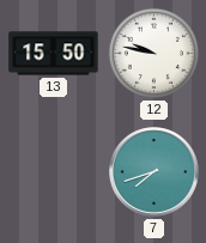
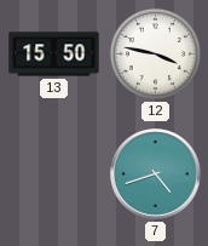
12: 9:47 -> 3:47
7: 7:42 -> 4:42
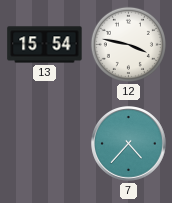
13: 15:50 -> 15:54
7: 4:42 -> 4:37
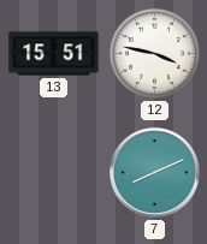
13: 15:54 -> 15:51
7: 4:37 -> 8:11
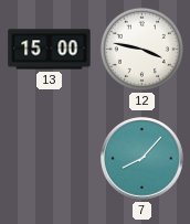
13: 15:51 -> 15:00
7: 8:11 -> 8:07
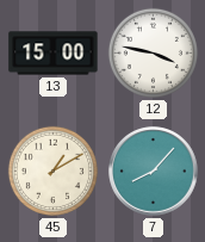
45: none -> 1:10
